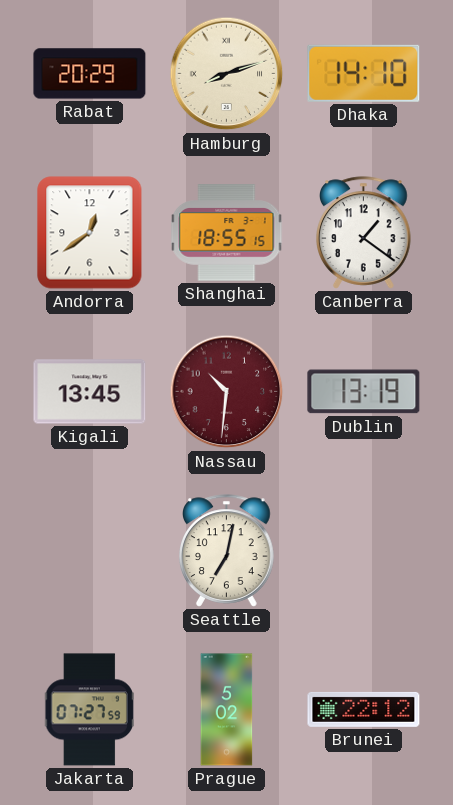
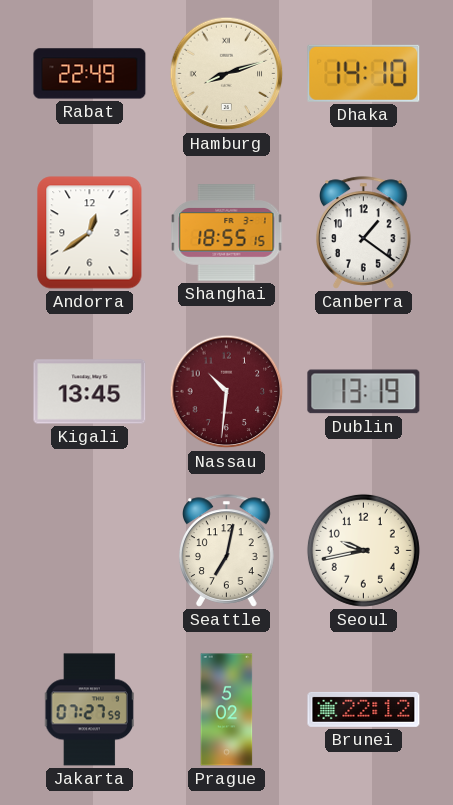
Rabat: 20:29 -> 22:49
Seoul: none -> 9:43
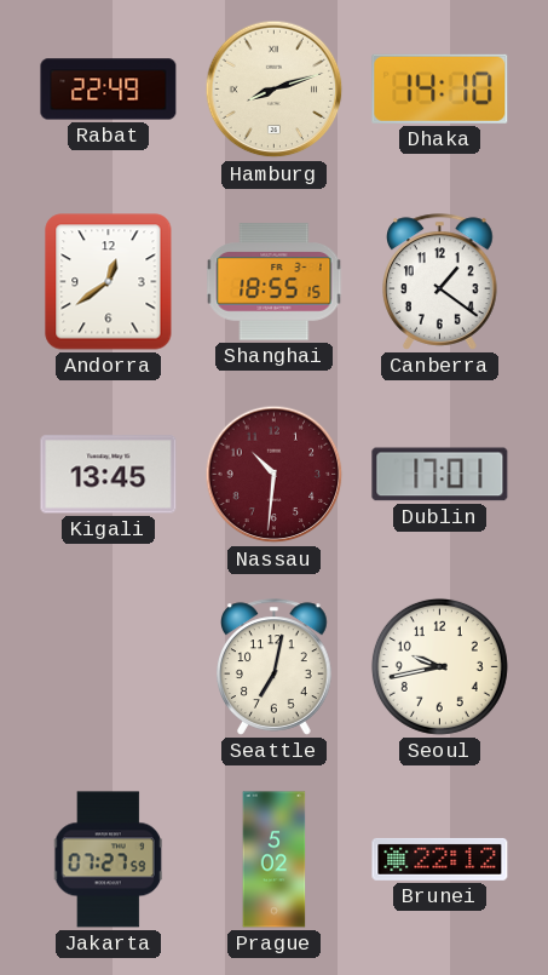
Dublin: 13:19 -> 17:01
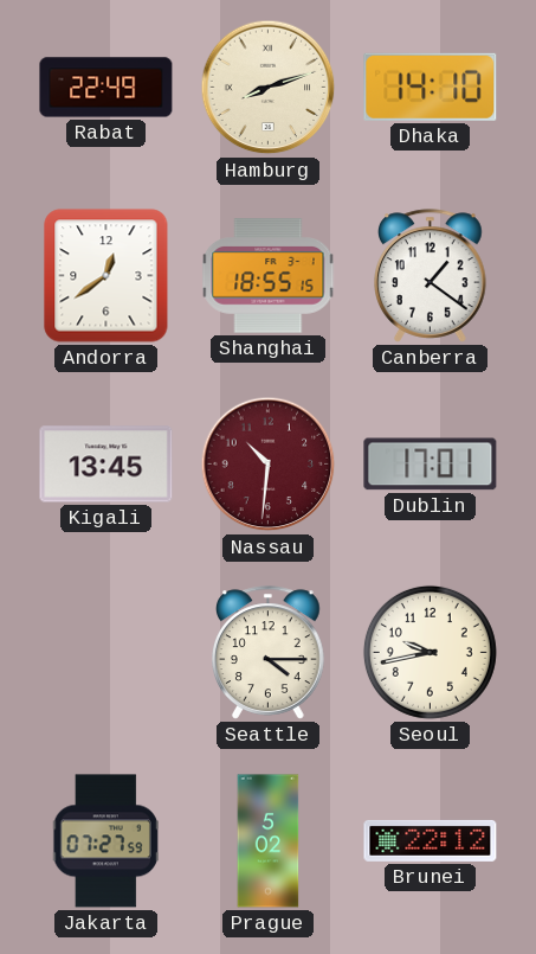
Seattle: 7:02 -> 4:15
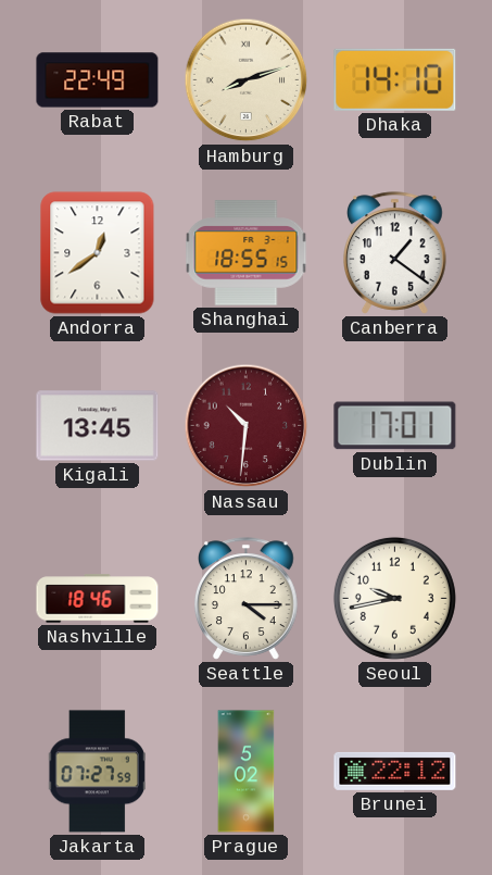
Nashville: none -> 18:46
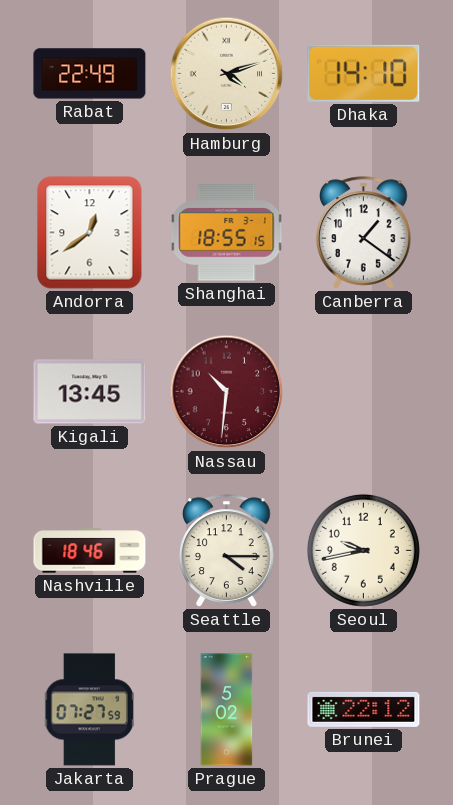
Hamburg: 8:12 -> 4:12
Dublin: 17:01 -> none
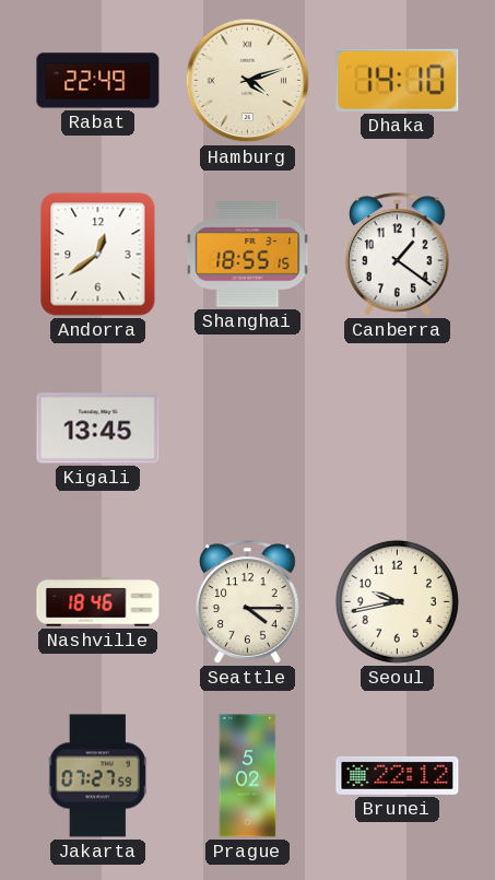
Nassau: 10:31 -> none
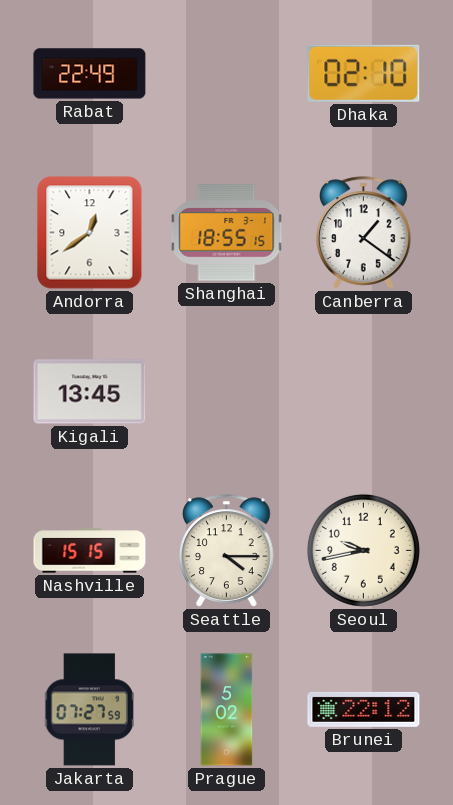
Hamburg: 4:12 -> none
Dhaka: 14:10 -> 02:10
Nashville: 18:46 -> 15:15
